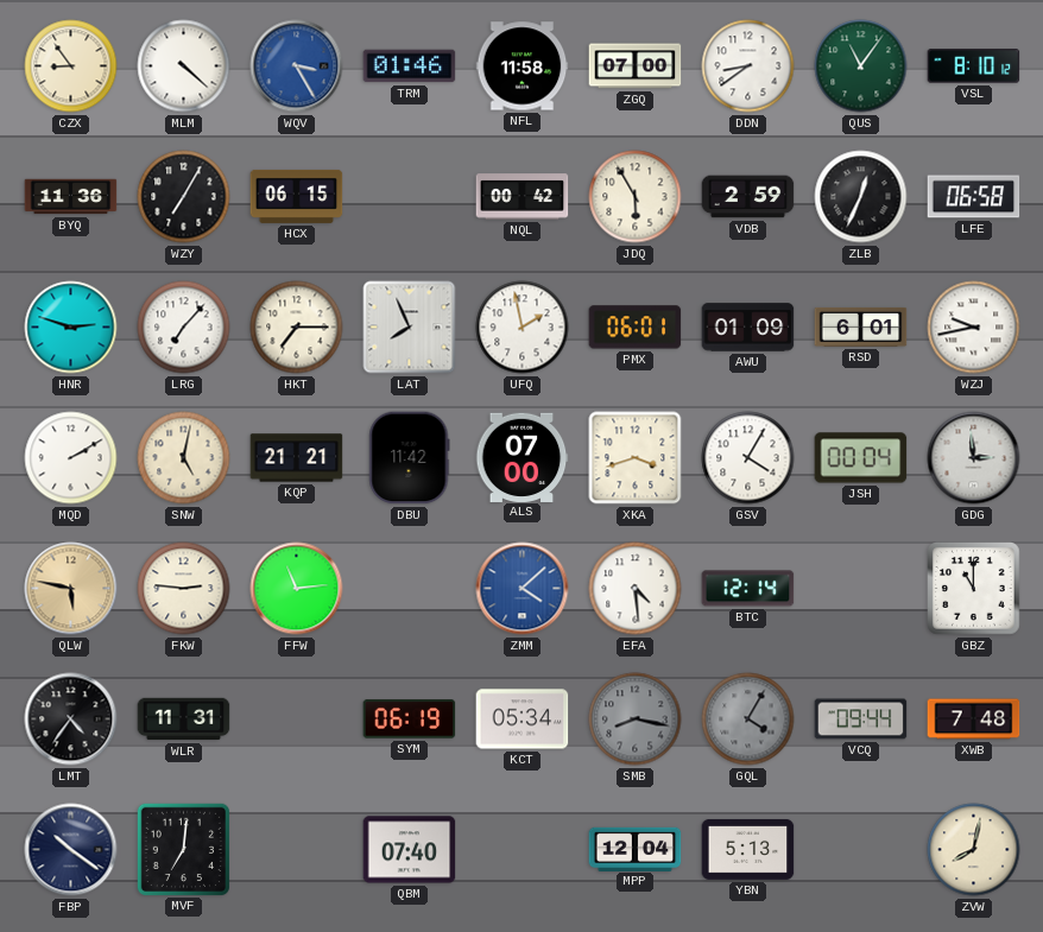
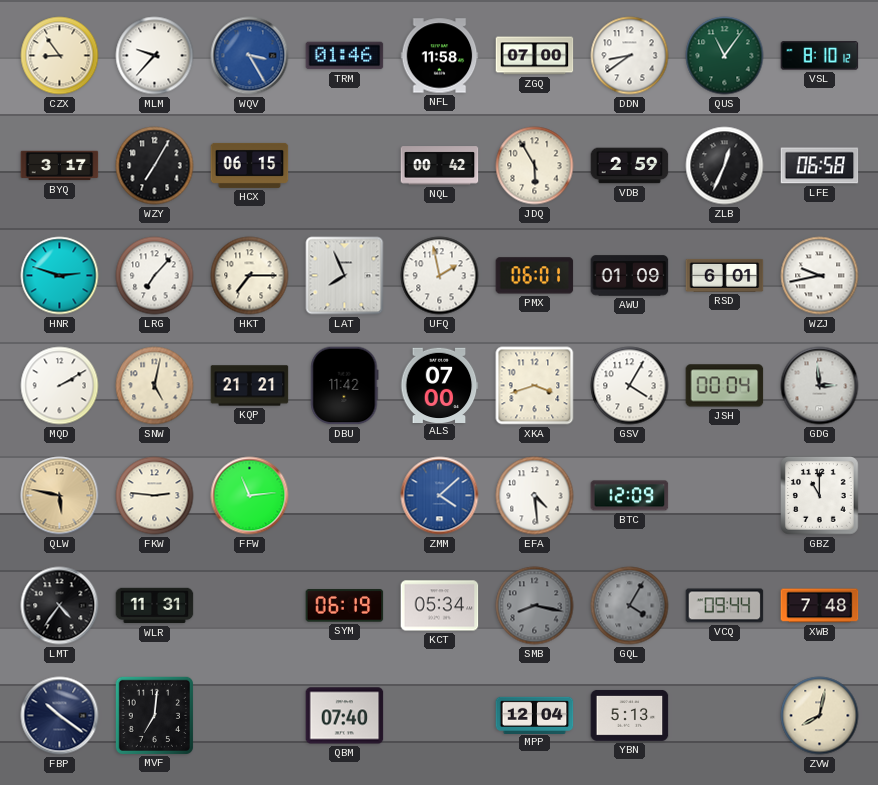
MLM: 4:22 -> 9:37
BYQ: 11:36 -> 3:17
BTC: 12:14 -> 12:09
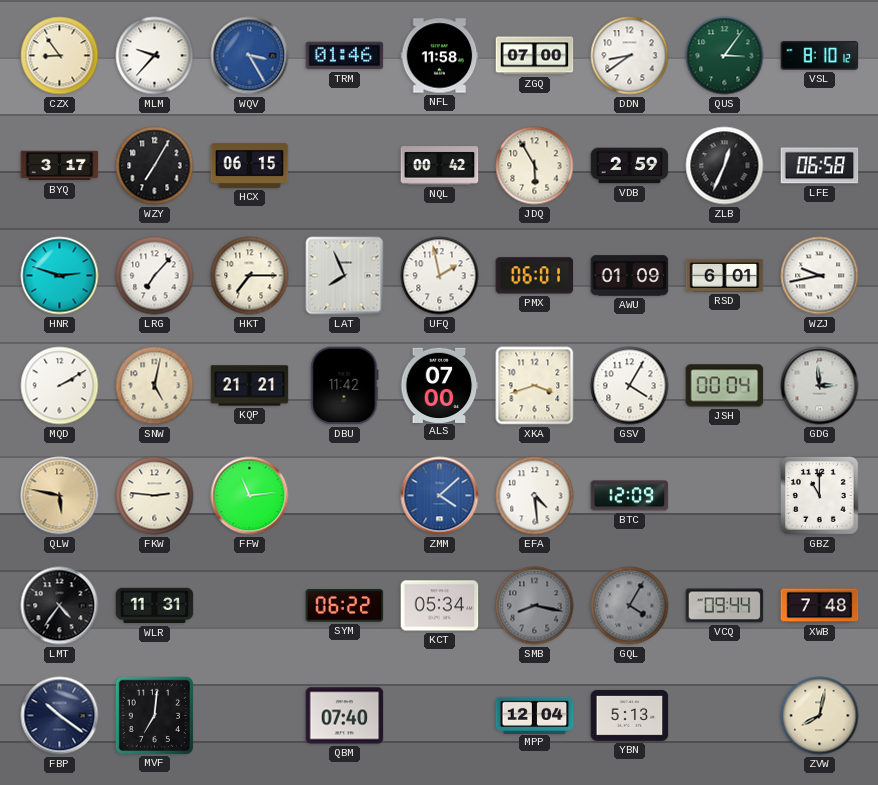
QUS: 11:06 -> 3:06
SYM: 06:19 -> 06:22
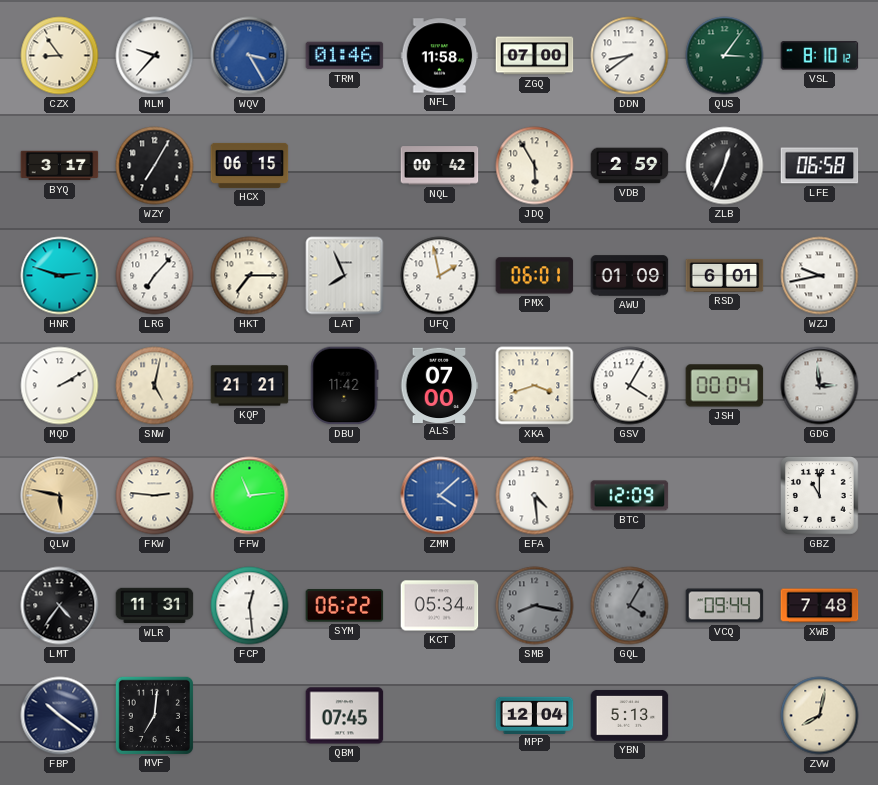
FCP: none -> 12:29
QBM: 07:40 -> 07:45
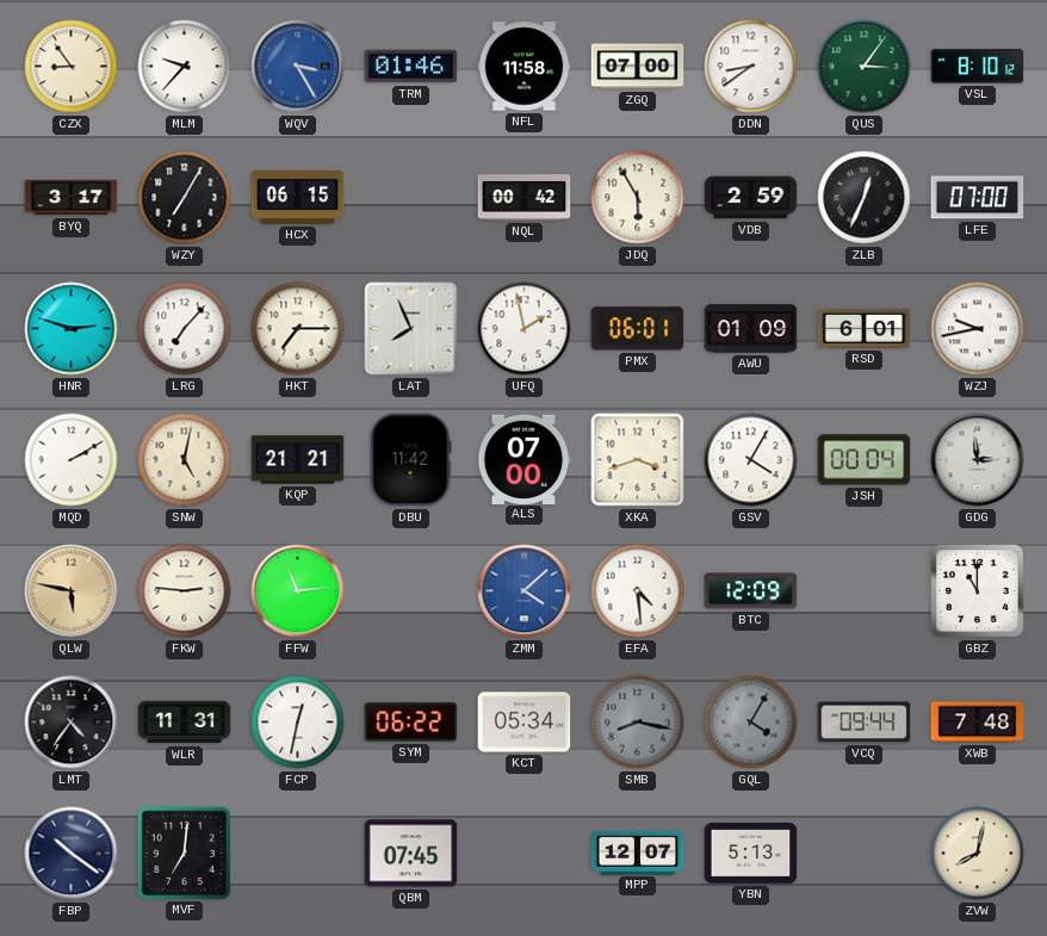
LFE: 06:58 -> 07:00
FCP: 12:29 -> 12:32
MPP: 12:04 -> 12:07
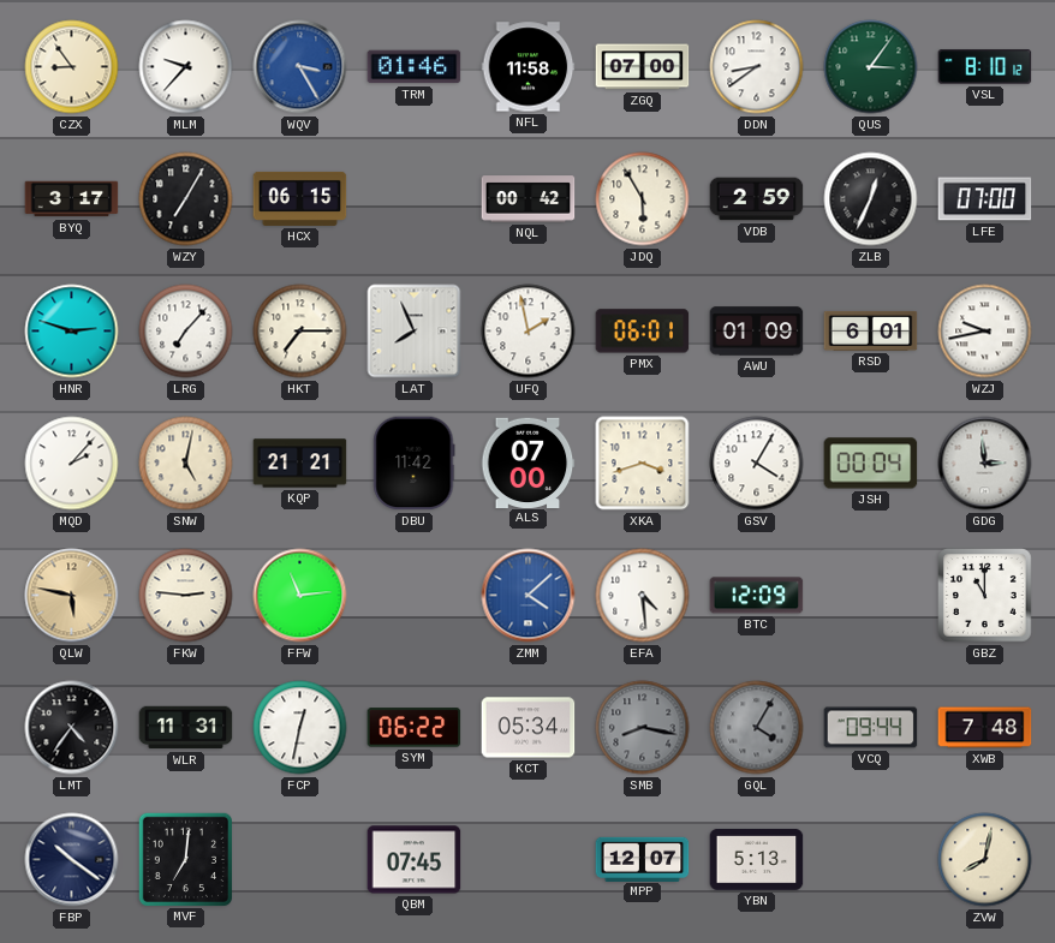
MQD: 2:10 -> 2:07
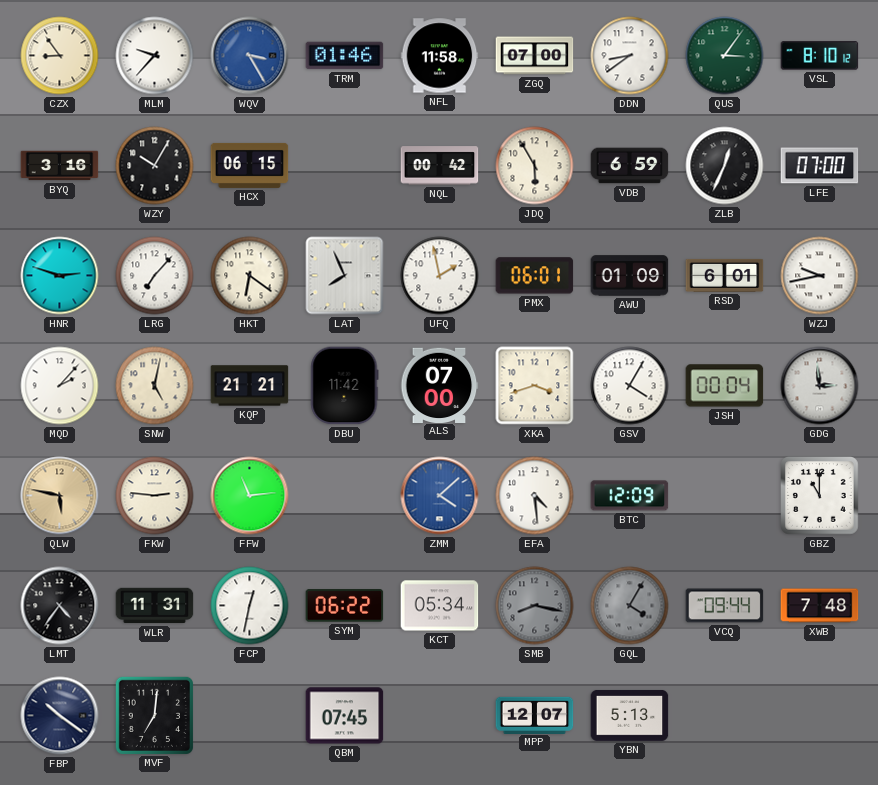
BYQ: 3:17 -> 3:16
WZY: 7:05 -> 10:05
VDB: 2:59 -> 6:59
HKT: 7:15 -> 6:21
ZVW: 8:02 -> none
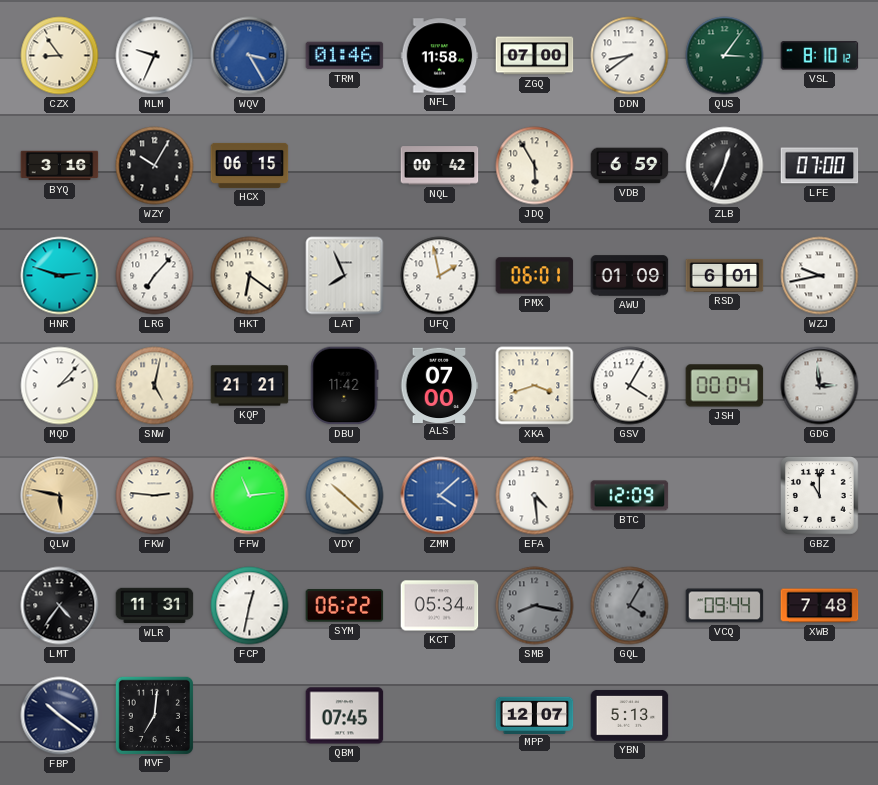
MLM: 9:37 -> 9:34
VDY: none -> 10:22
